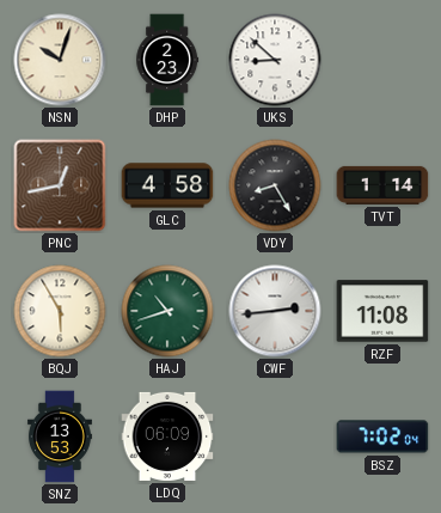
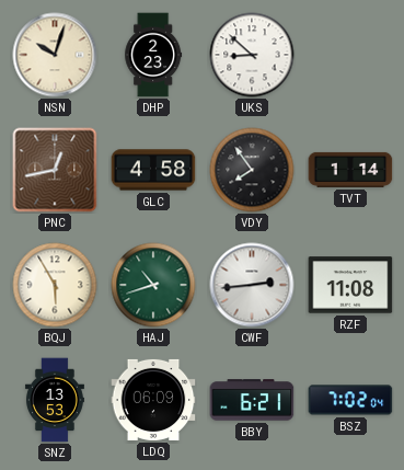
VDY: 8:25 -> 7:54
BBY: none -> 6:21
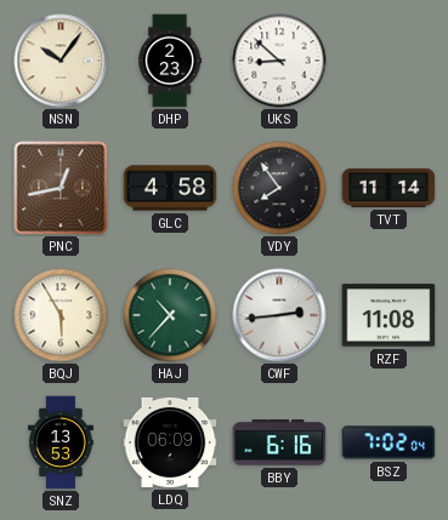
NSN: 10:03 -> 10:06
TVT: 1:14 -> 11:14
HAJ: 10:42 -> 10:37
BBY: 6:21 -> 6:16
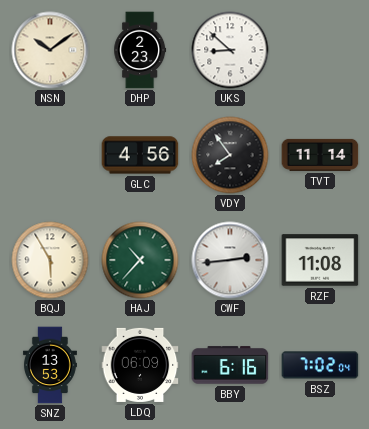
NSN: 10:06 -> 10:09
PNC: 12:43 -> none
GLC: 4:58 -> 4:56
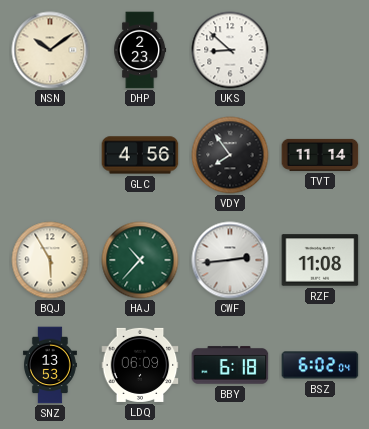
BBY: 6:16 -> 6:18
BSZ: 7:02 -> 6:02
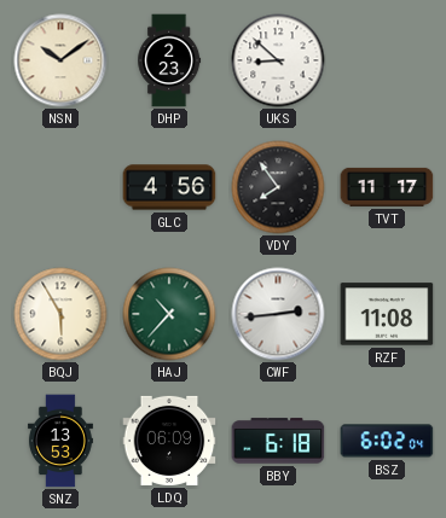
TVT: 11:14 -> 11:17
